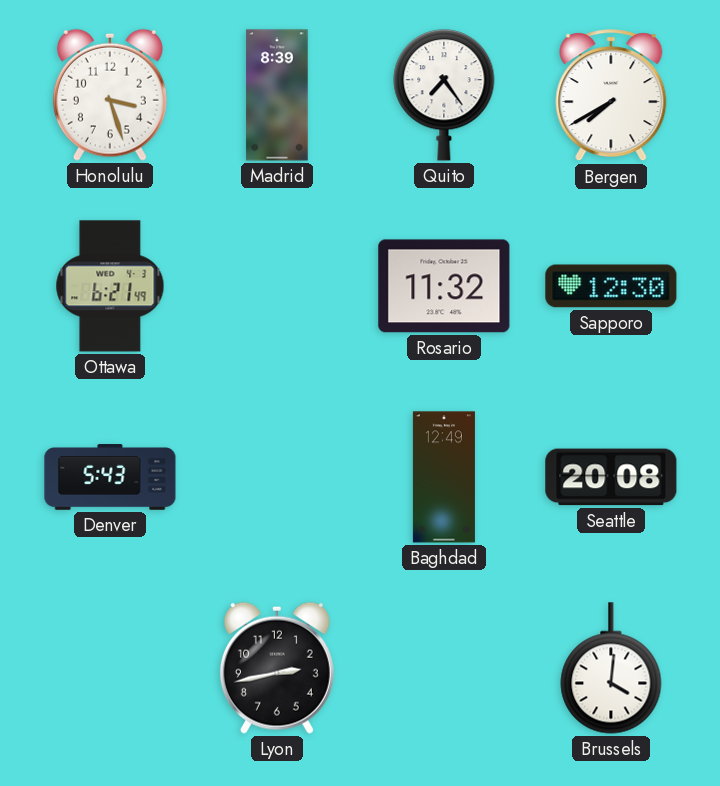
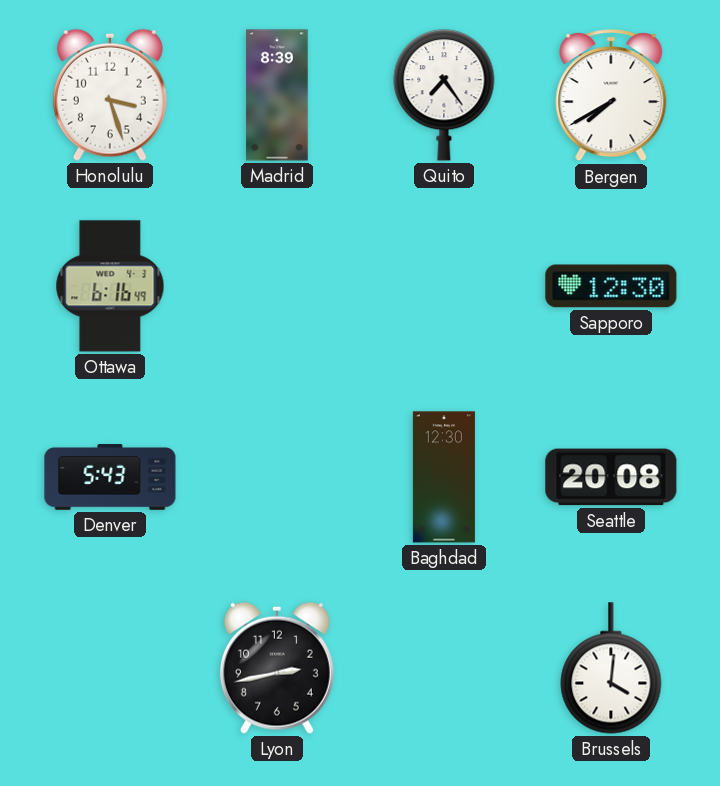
Ottawa: 6:21 -> 6:16
Rosario: 11:32 -> none
Baghdad: 12:49 -> 12:30
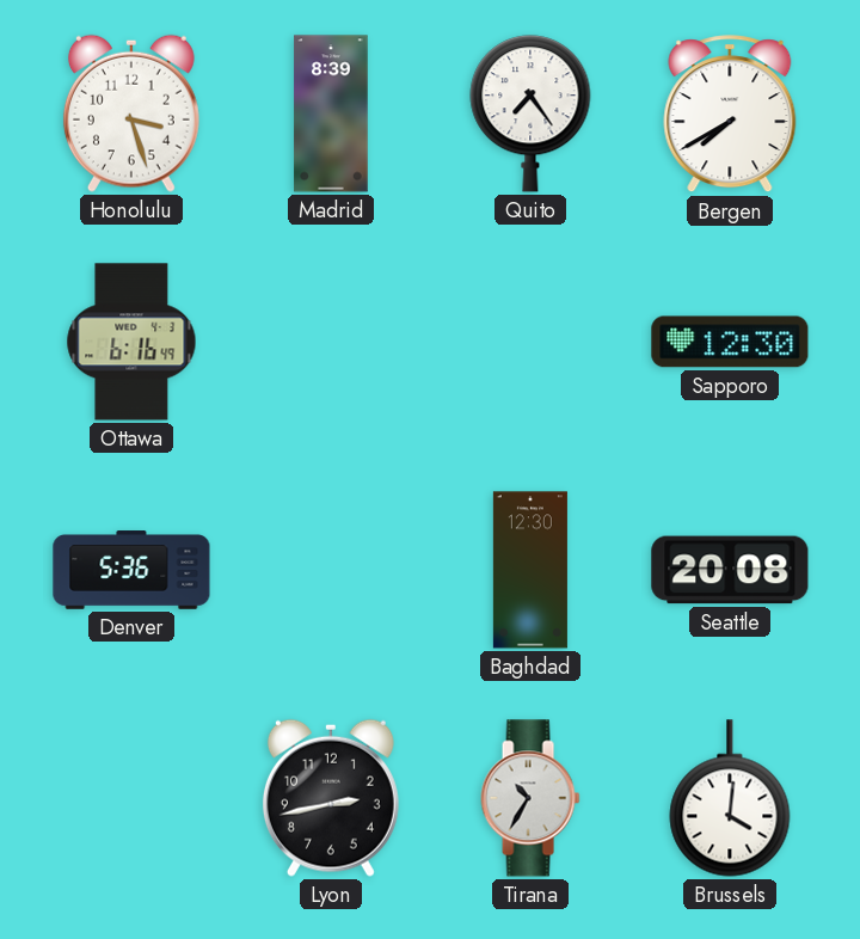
Denver: 5:43 -> 5:36
Tirana: none -> 10:35
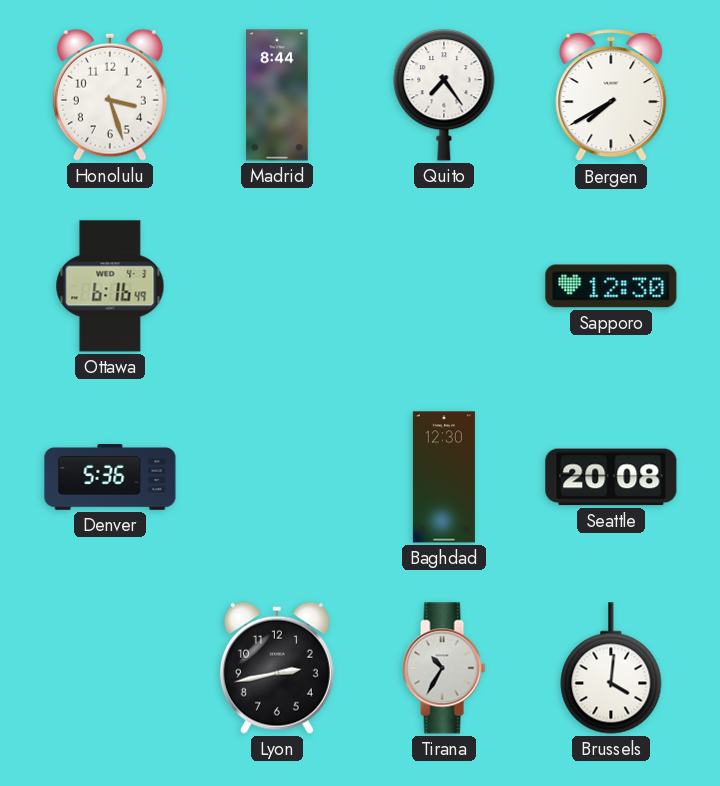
Madrid: 8:39 -> 8:44
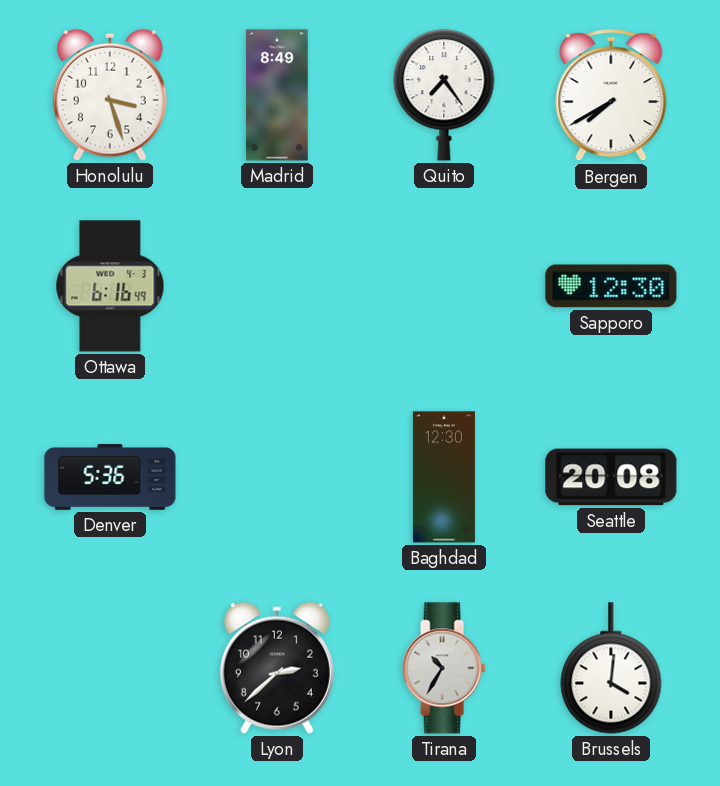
Madrid: 8:44 -> 8:49
Lyon: 2:43 -> 2:38
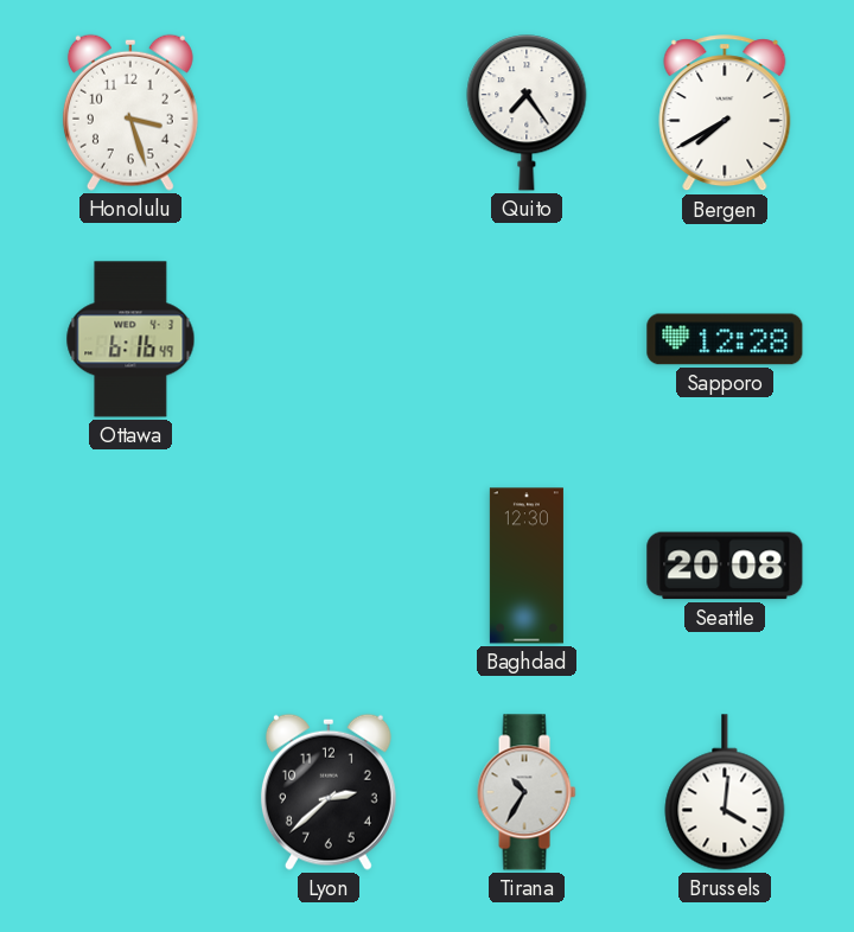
Madrid: 8:49 -> none
Sapporo: 12:30 -> 12:28
Denver: 5:36 -> none
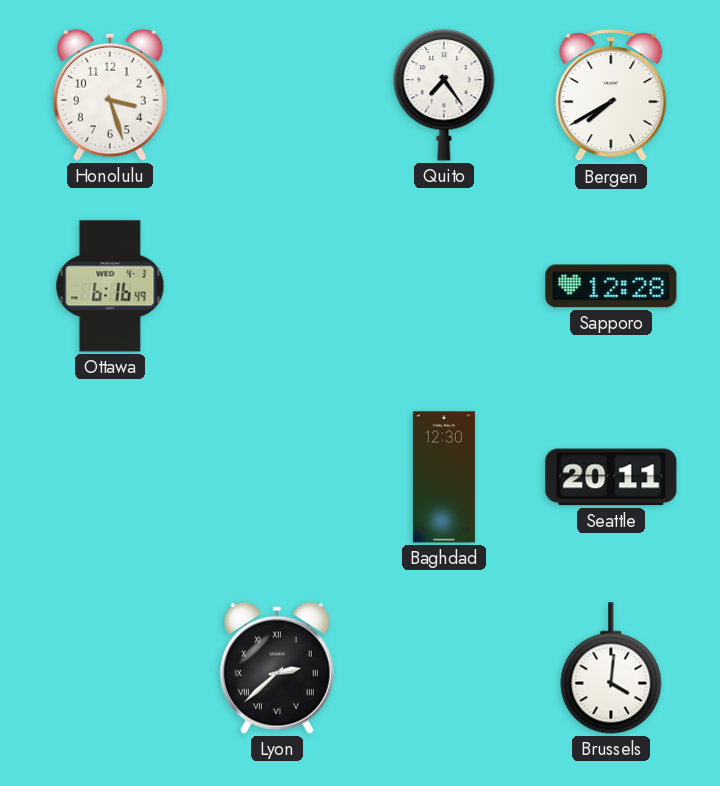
Seattle: 20:08 -> 20:11
Lyon numerals: Arabic -> Roman
Tirana: 10:35 -> none
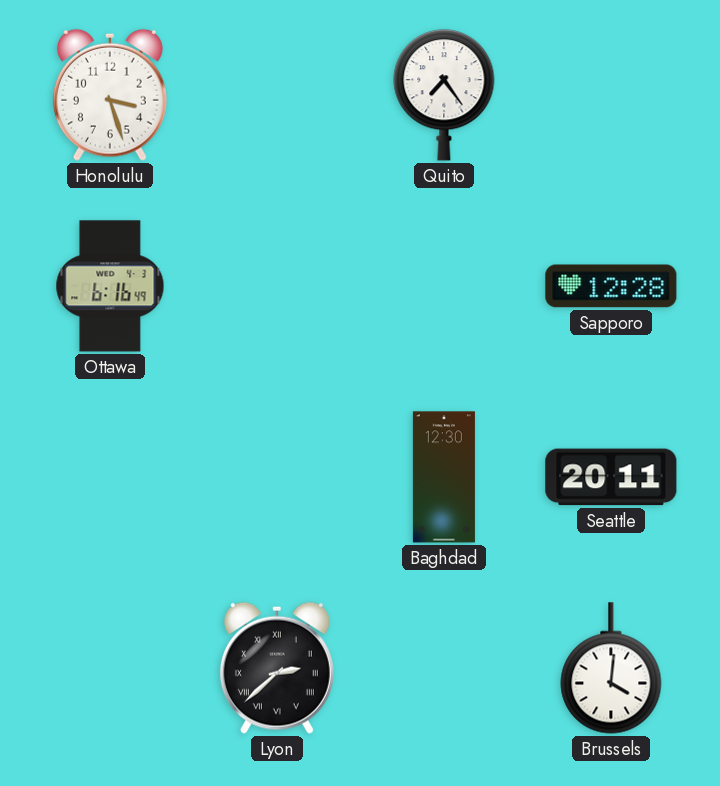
Bergen: 7:40 -> none
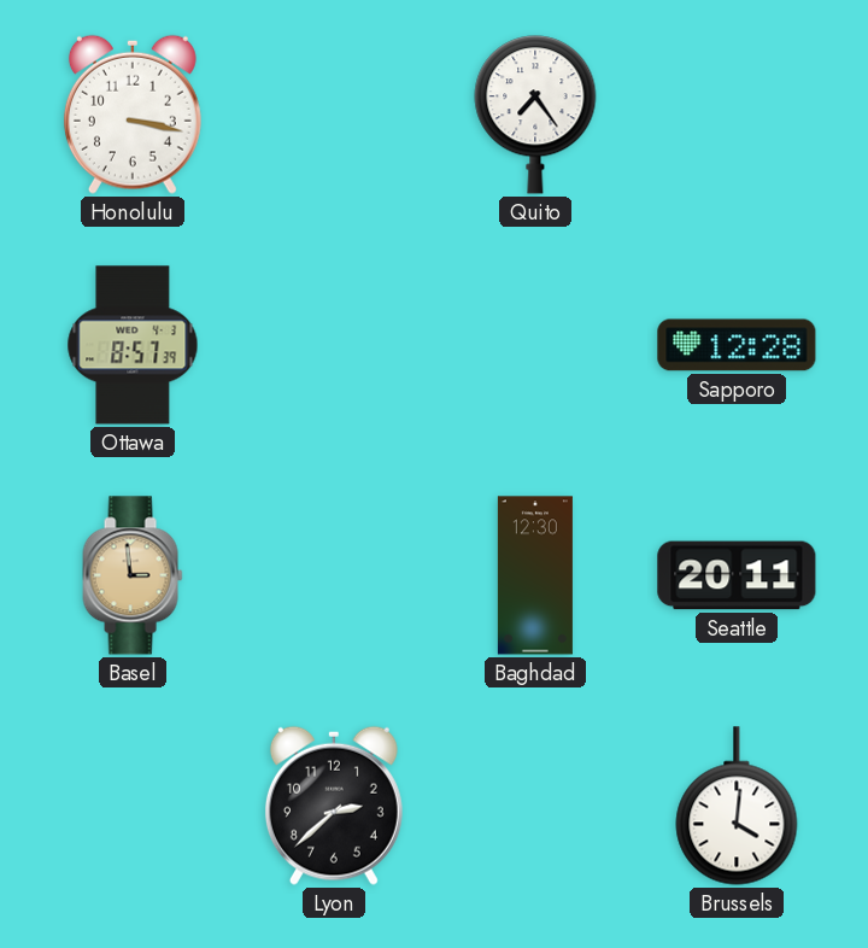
Honolulu: 3:27 -> 3:17
Ottawa: 6:16 -> 8:57
Basel: none -> 2:59
Lyon numerals: Roman -> Arabic
